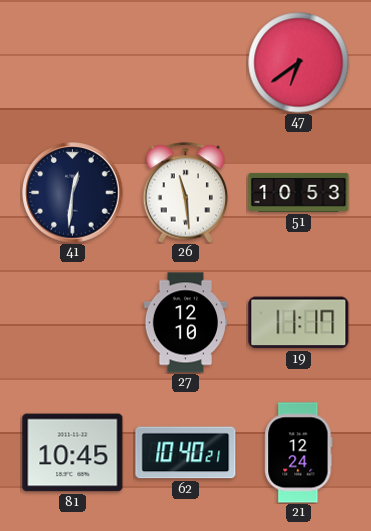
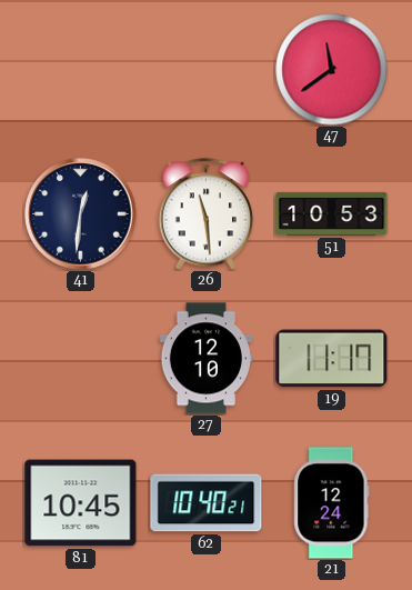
47: 6:39 -> 11:39
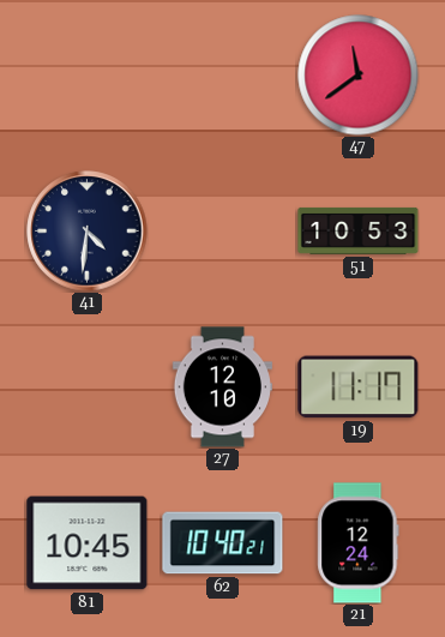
41: 12:31 -> 4:31
26: 11:29 -> none
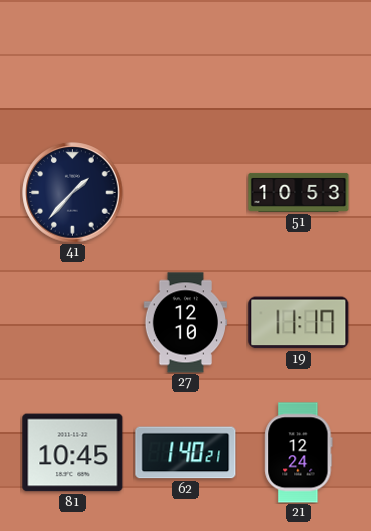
47: 11:39 -> none
41: 4:31 -> 1:37
62: 10:40 -> 1:40
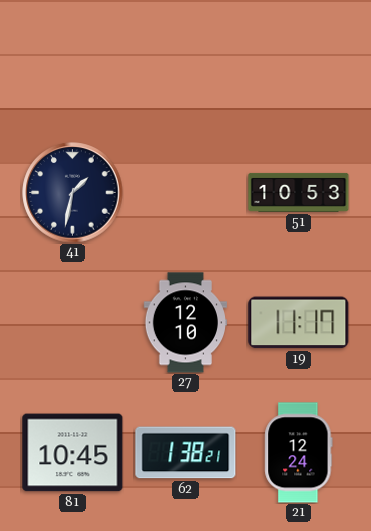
41: 1:37 -> 1:32
62: 1:40 -> 1:38
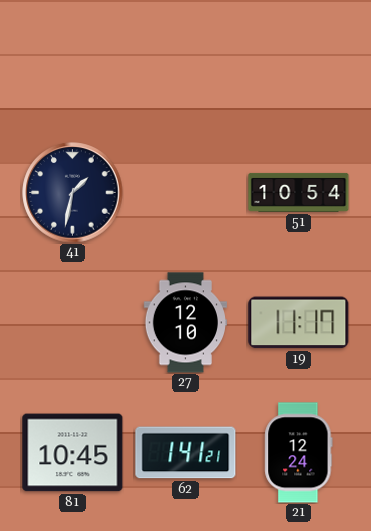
51: 10:53 -> 10:54
62: 1:38 -> 1:41
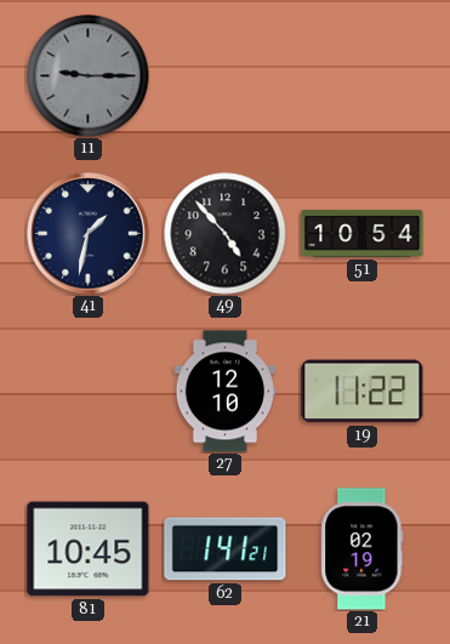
11: none -> 9:15
49: none -> 4:53
19: 11:17 -> 11:22
21: 12:24 -> 02:19
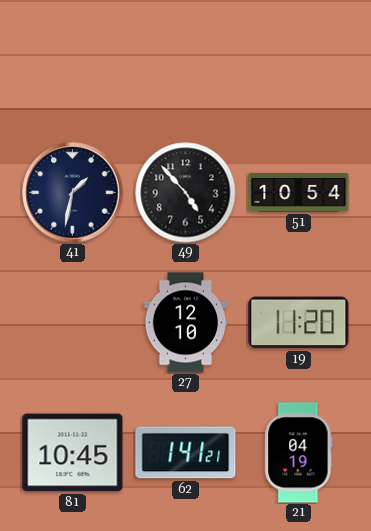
11: 9:15 -> none
19: 11:22 -> 11:20
21: 02:19 -> 04:19
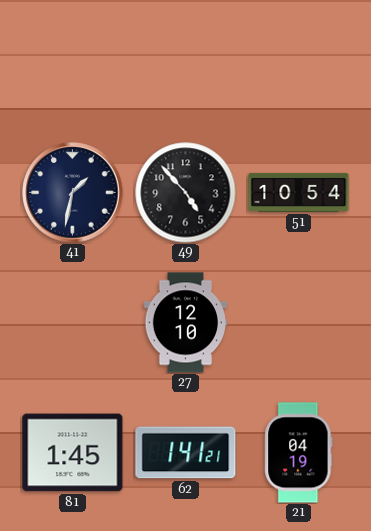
19: 11:20 -> none
81: 10:45 -> 1:45
